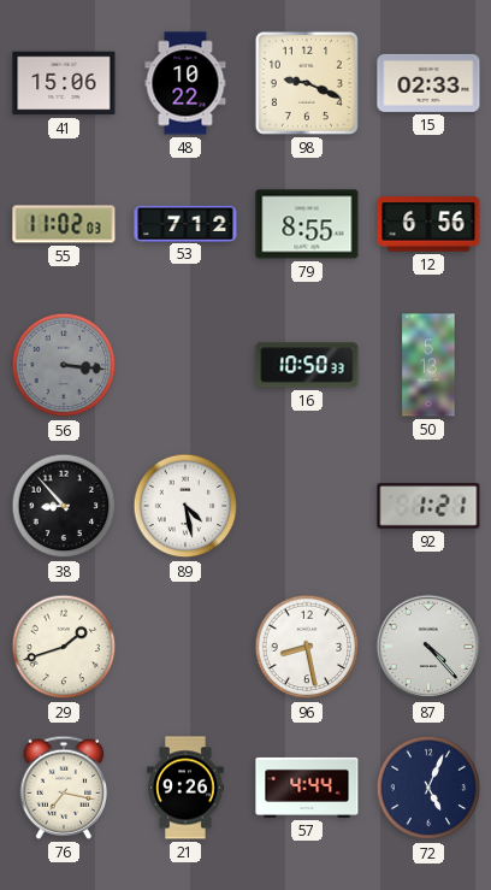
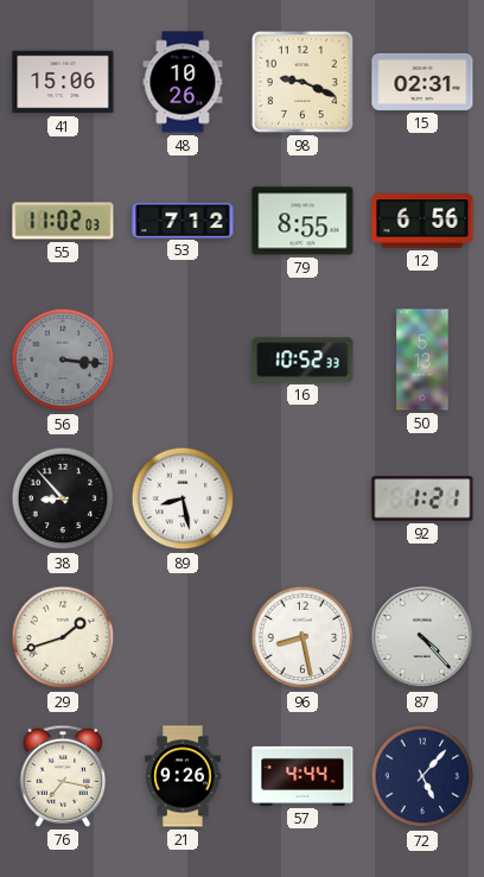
48: 10:22 -> 10:26
15: 02:33 -> 02:31
16: 10:50 -> 10:52
89: 4:28 -> 8:28
72: 5:04 -> 5:07
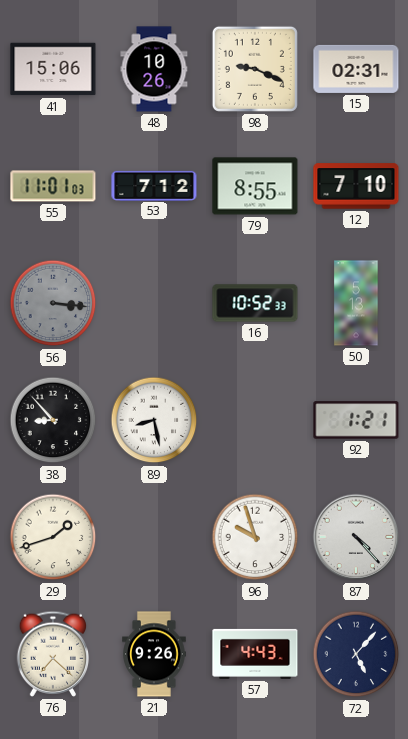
55: 11:02 -> 11:01
12: 6:56 -> 7:10
96: 8:28 -> 9:57
76: 7:17 -> 7:22
57: 4:44 -> 4:43
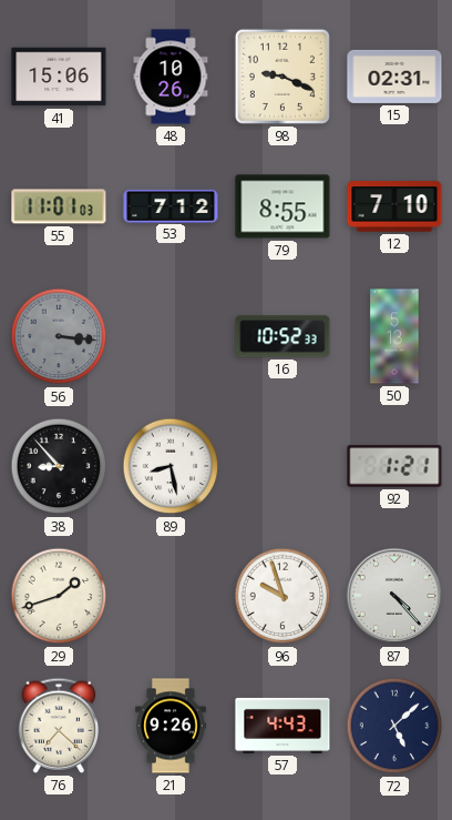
72: 5:07 -> 5:08
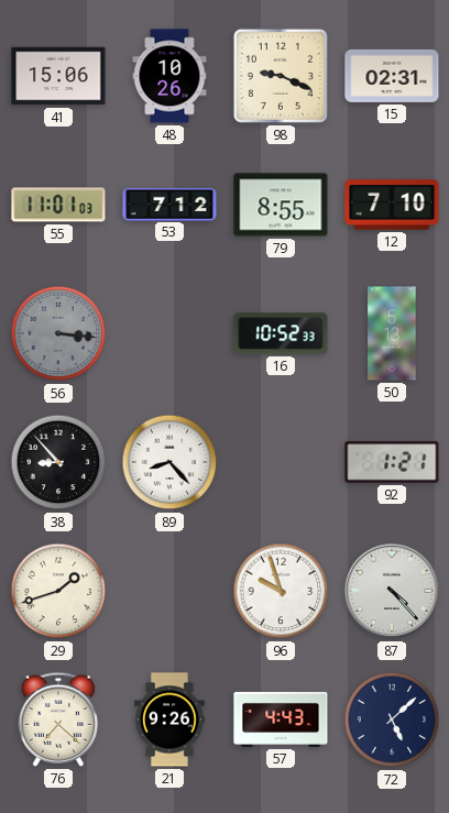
89: 8:28 -> 8:23
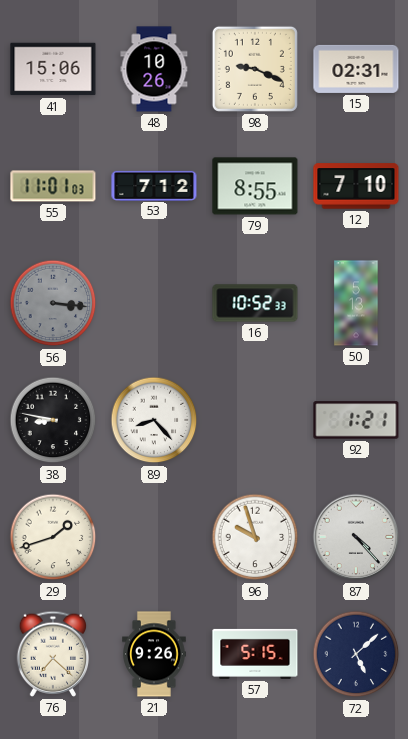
38: 8:53 -> 8:47
57: 4:43 -> 5:15
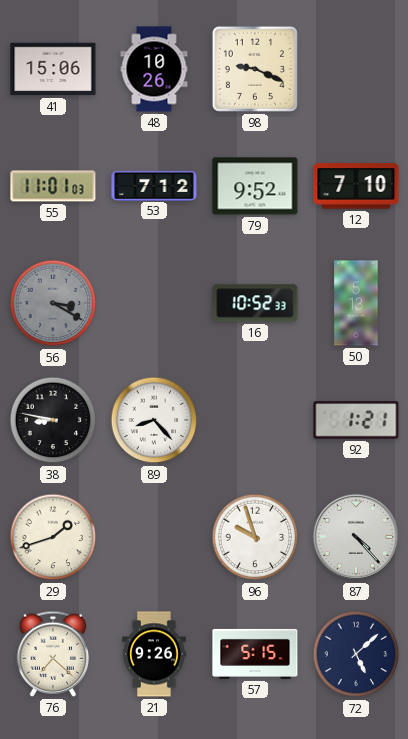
15: 02:31 -> none
79: 8:55 -> 9:52
56: 3:16 -> 3:20
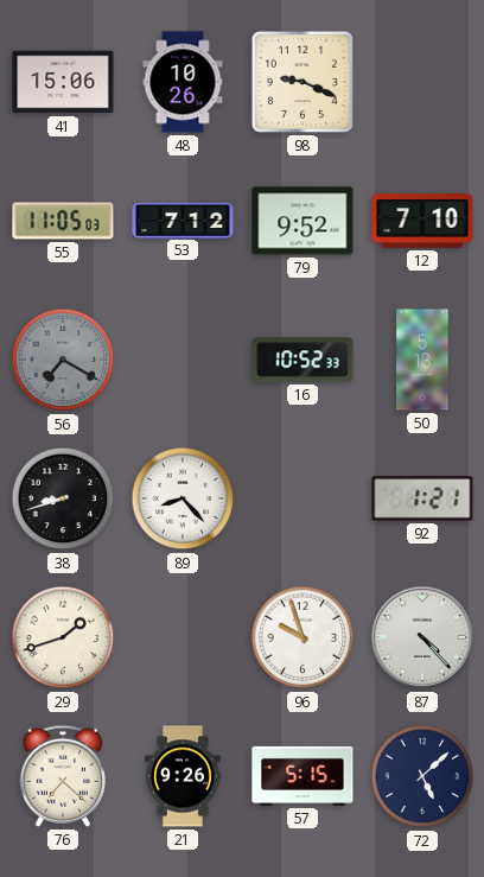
55: 11:01 -> 11:05
56: 3:20 -> 7:20
38: 8:47 -> 8:42
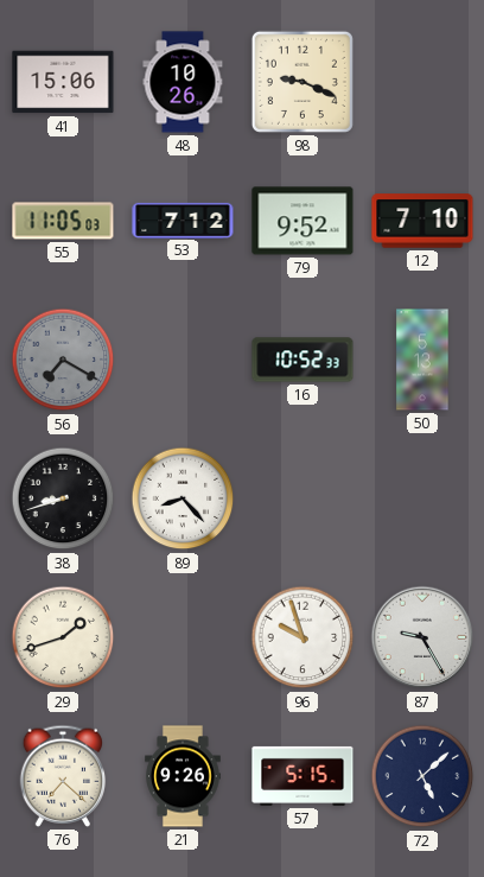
92: 1:21 -> none
87: 4:23 -> 9:25
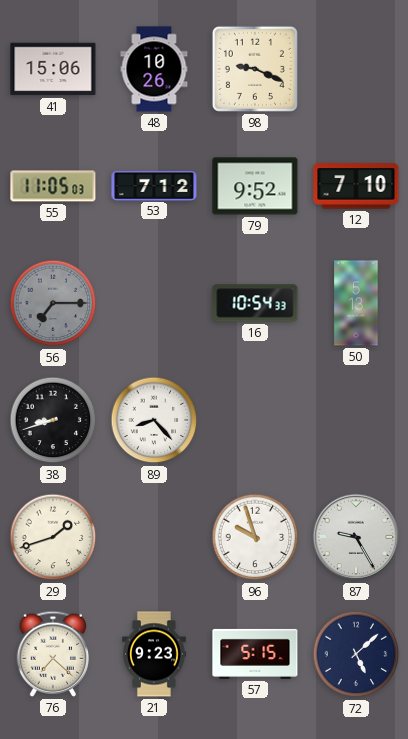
56: 7:20 -> 7:15
16: 10:52 -> 10:54
21: 9:26 -> 9:23
